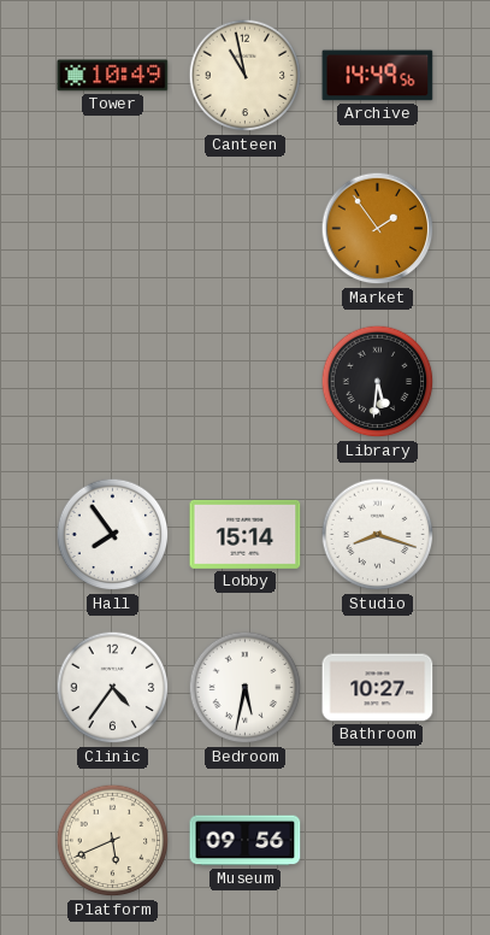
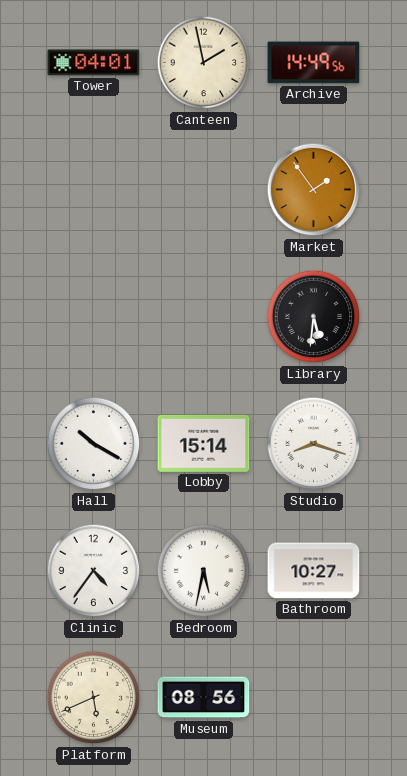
Tower: 10:49 -> 04:01
Canteen: 10:58 -> 1:58
Hall: 7:54 -> 10:20
Museum: 09:56 -> 08:56
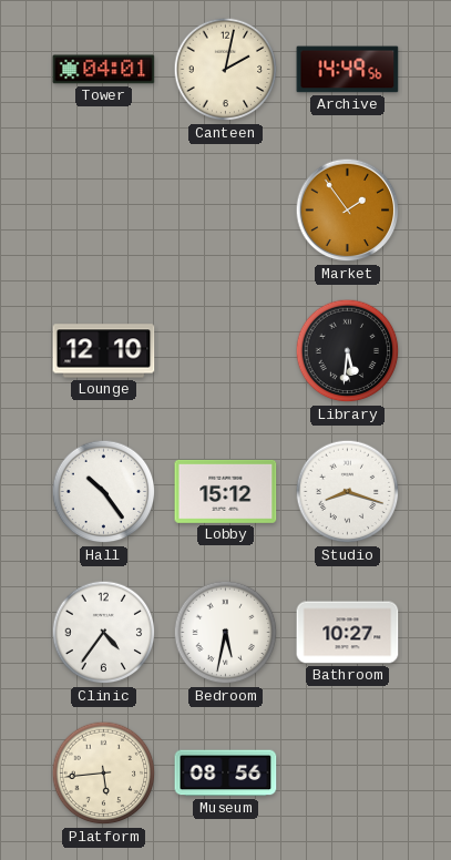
Canteen: 1:58 -> 2:02
Lounge: none -> 12:10
Hall: 10:20 -> 10:24
Lobby: 15:14 -> 15:12
Platform: 5:41 -> 5:44
